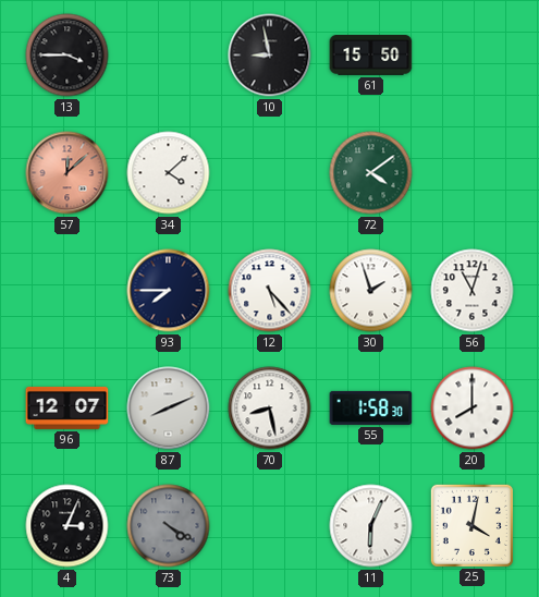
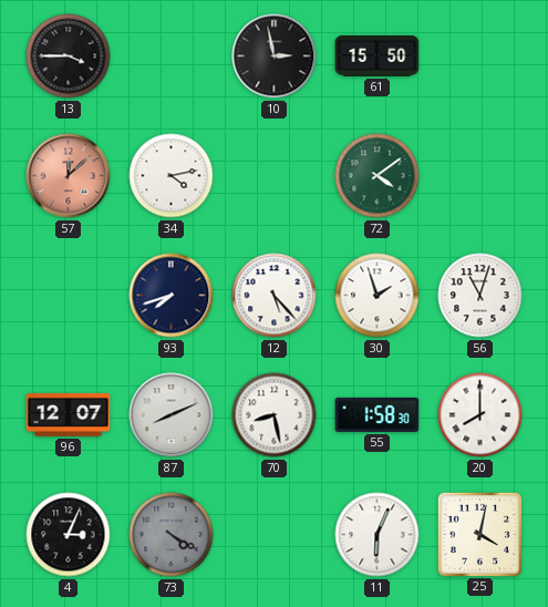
10: 8:58 -> 2:58
34: 4:08 -> 4:13
93: 7:45 -> 7:42
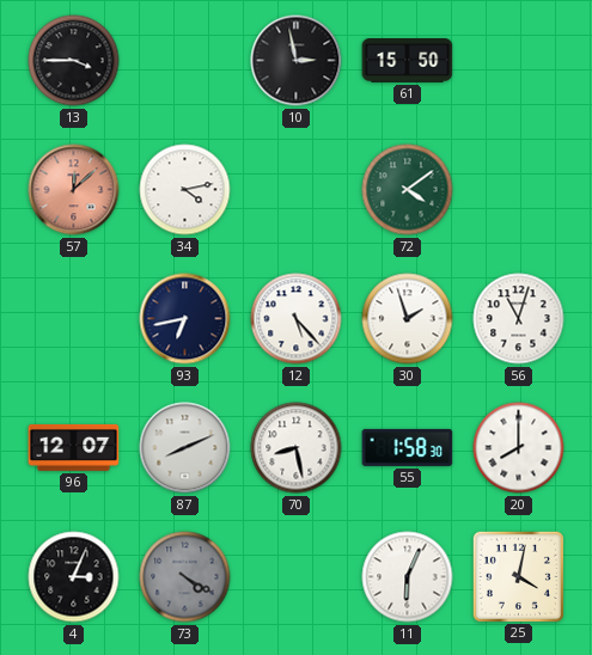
93: 7:42 -> 6:43
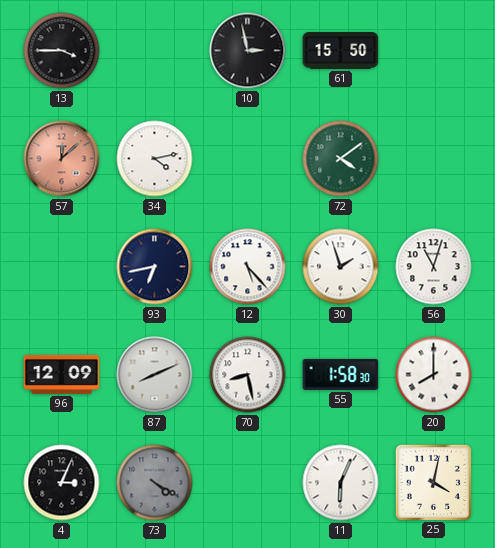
96: 12:07 -> 12:09
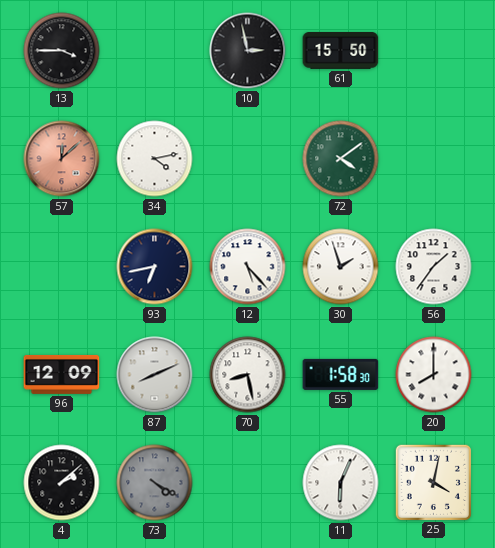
56: 11:03 -> 1:36
4: 3:04 -> 2:08
